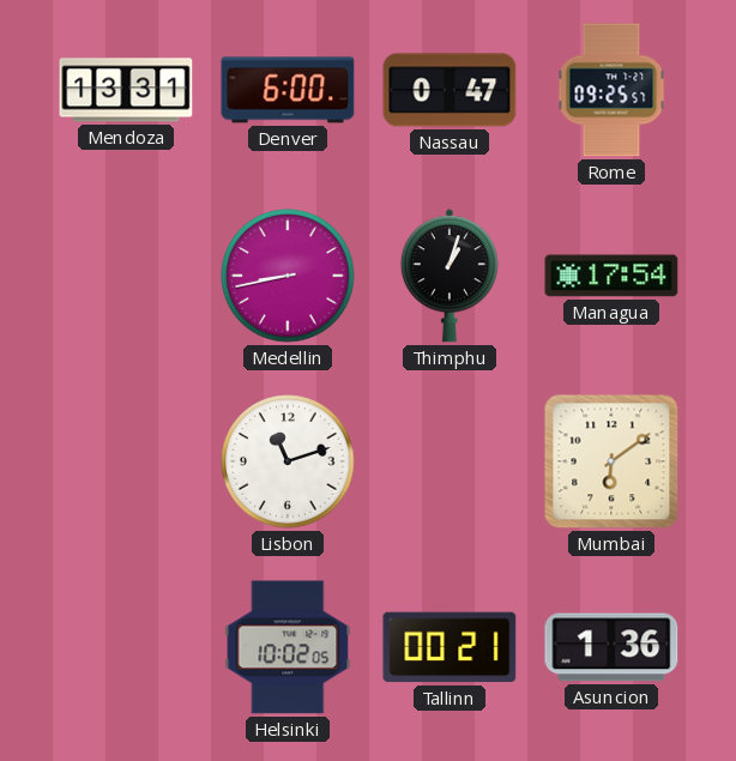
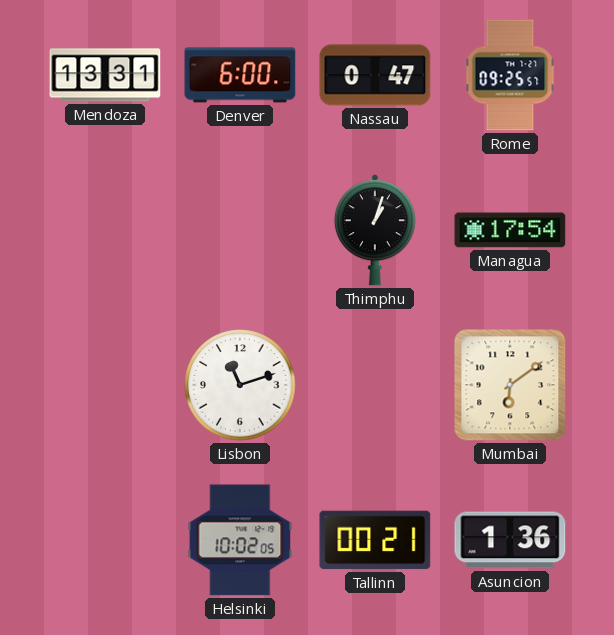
Medellin: 8:43 -> none
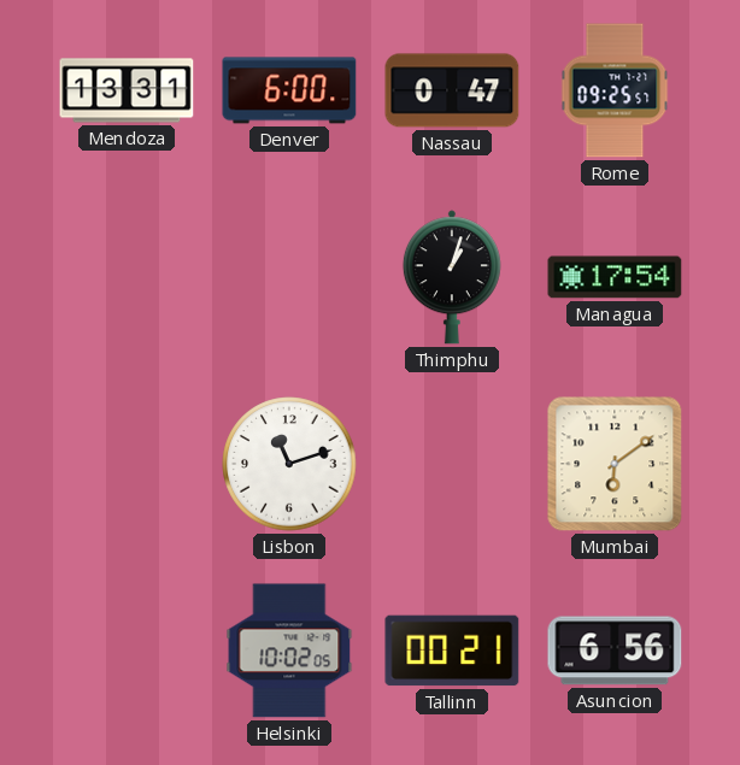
Asuncion: 1:36 -> 6:56
